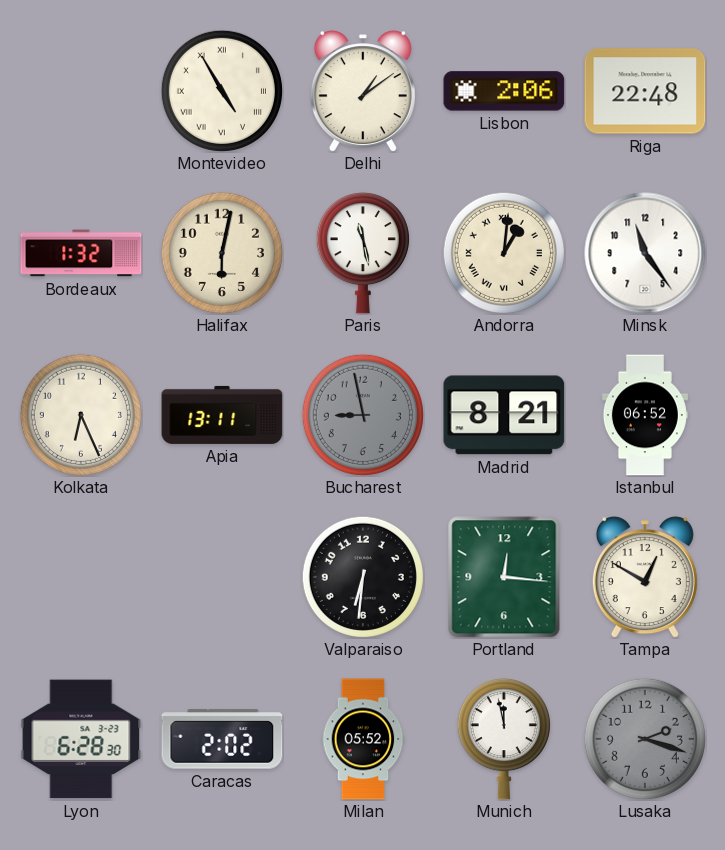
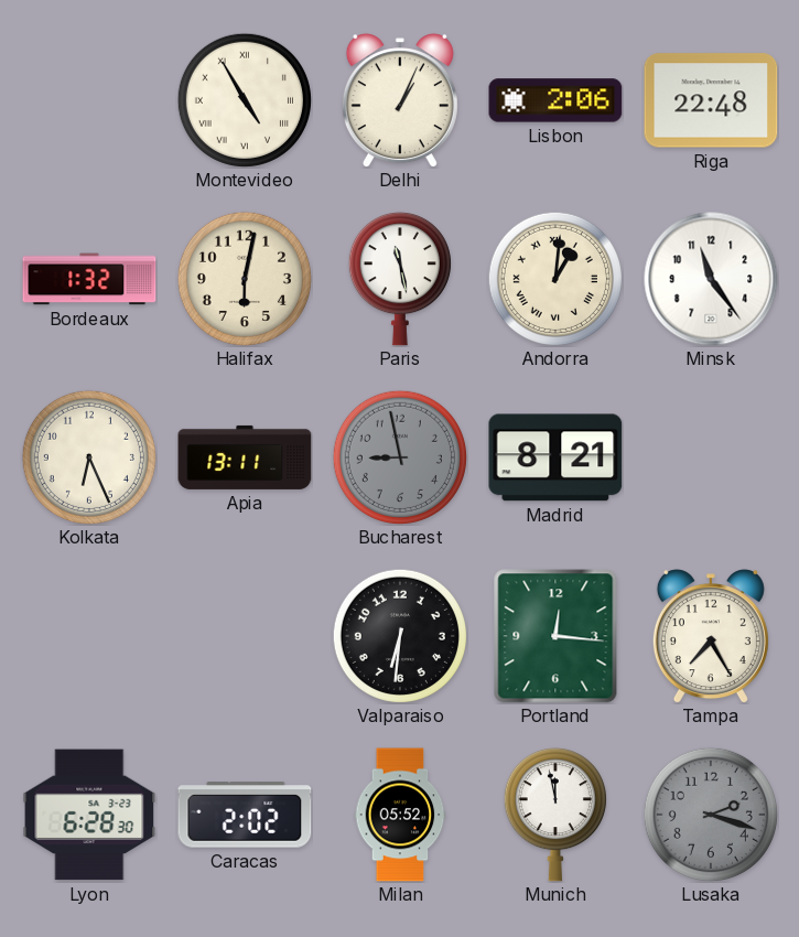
Delhi: 1:09 -> 1:04
Istanbul: 06:52 -> none
Tampa: 12:50 -> 7:25
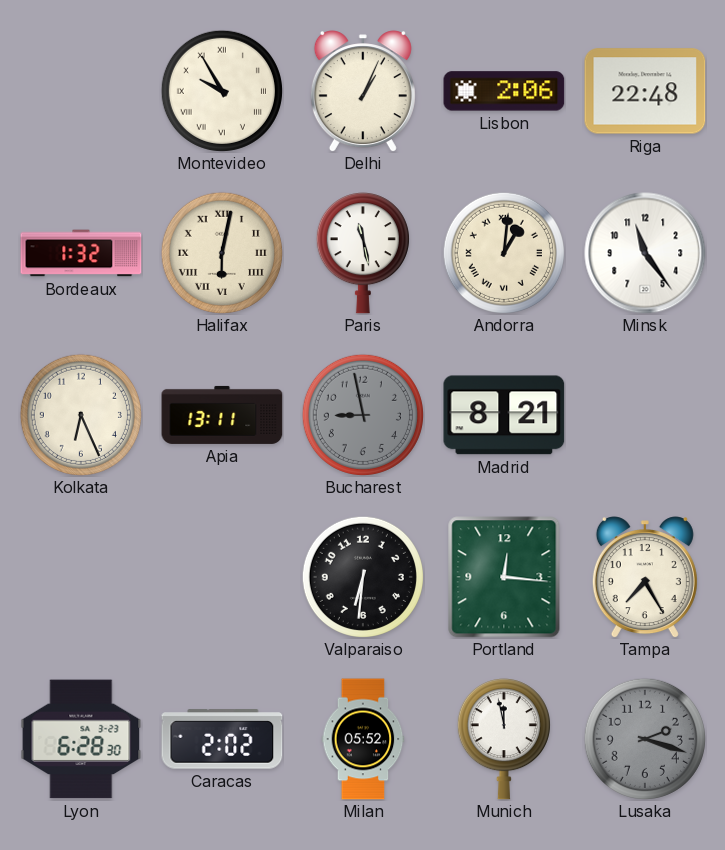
Montevideo: 4:55 -> 9:55
Halifax numerals: Arabic -> Roman
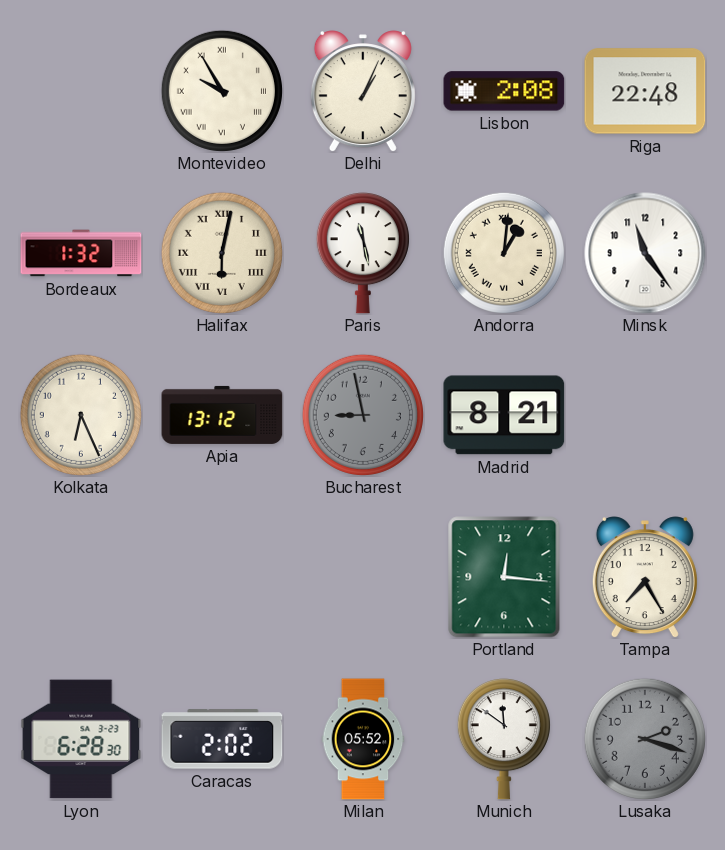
Lisbon: 2:06 -> 2:08
Apia: 13:11 -> 13:12
Valparaiso: 6:31 -> none
Munich: 11:58 -> 11:51
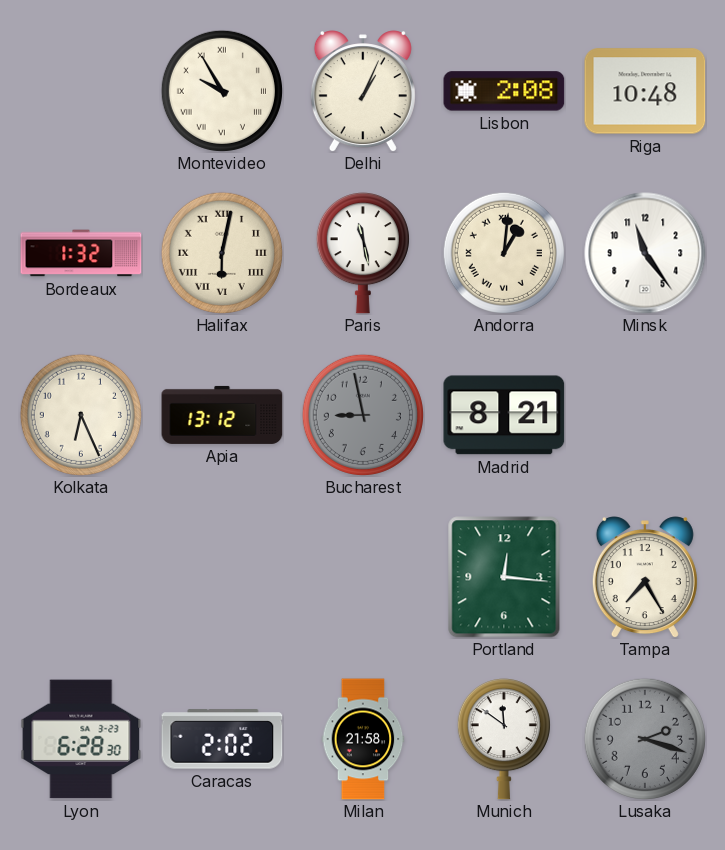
Riga: 22:48 -> 10:48
Milan: 05:52 -> 21:58
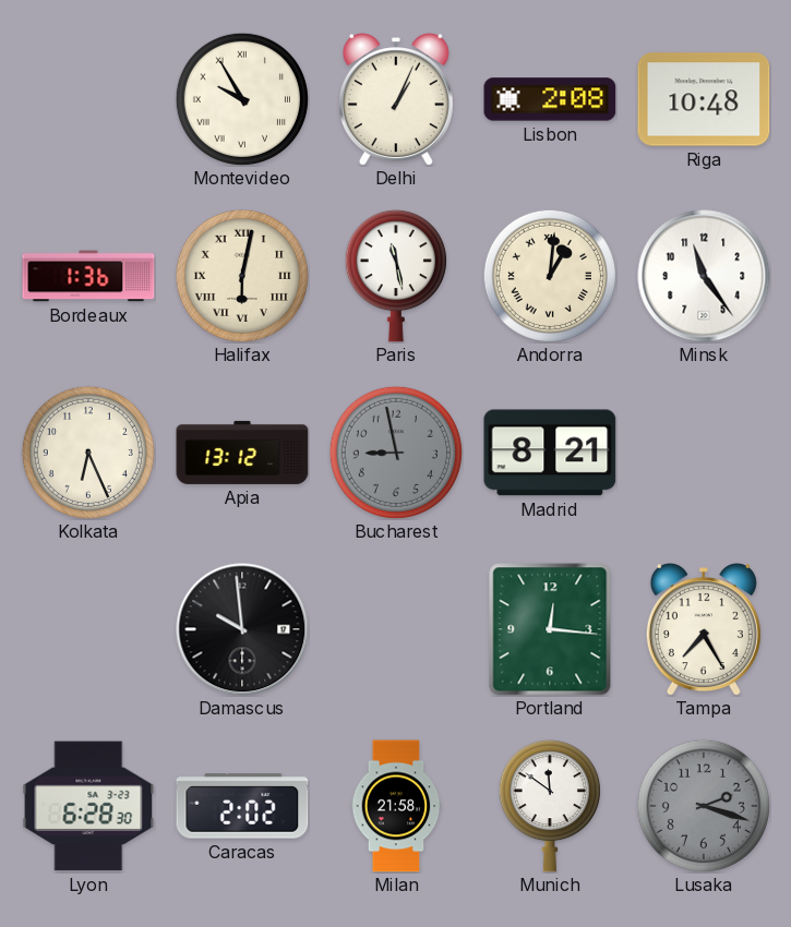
Bordeaux: 1:32 -> 1:36
Damascus: none -> 9:59
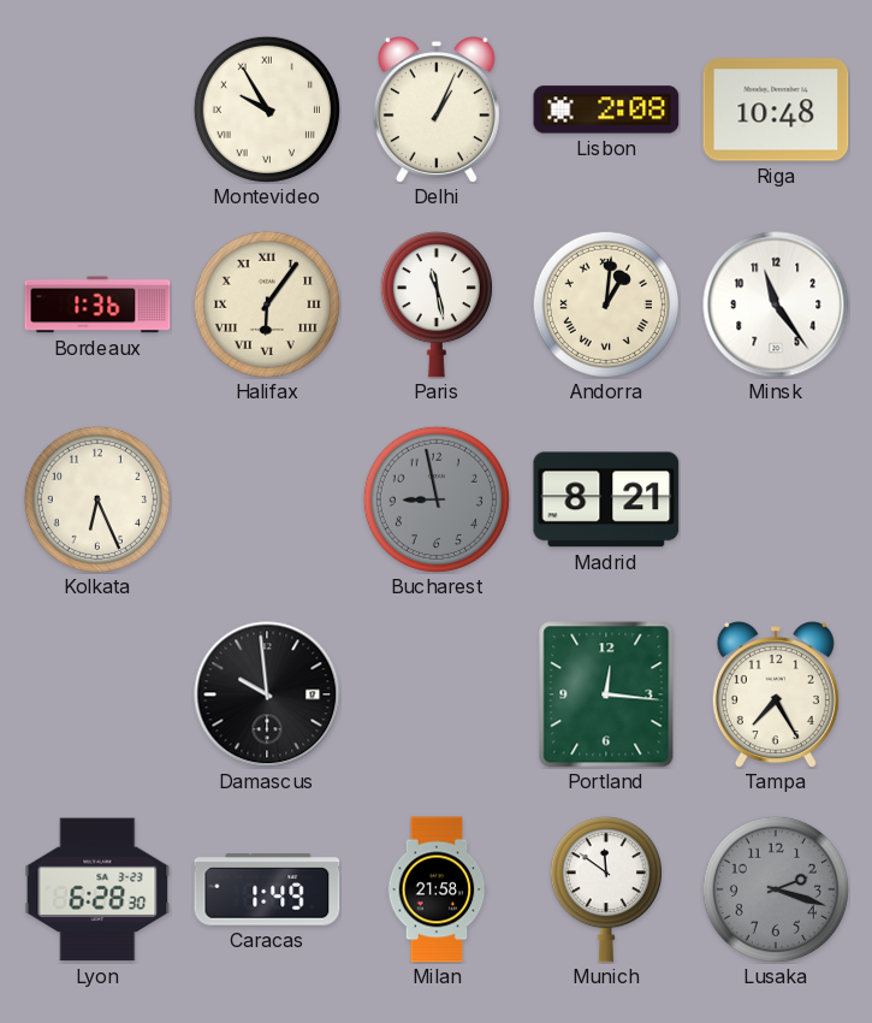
Halifax: 6:02 -> 6:06
Apia: 13:12 -> none
Caracas: 2:02 -> 1:49
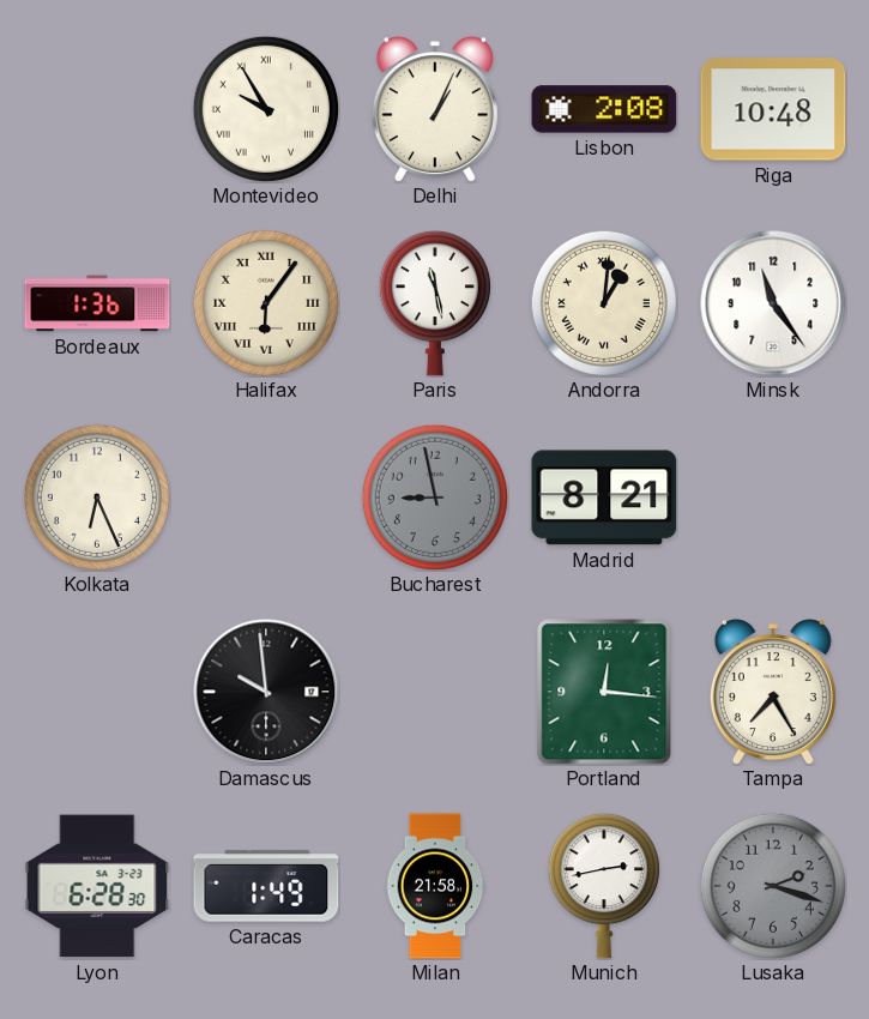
Munich: 11:51 -> 2:43
